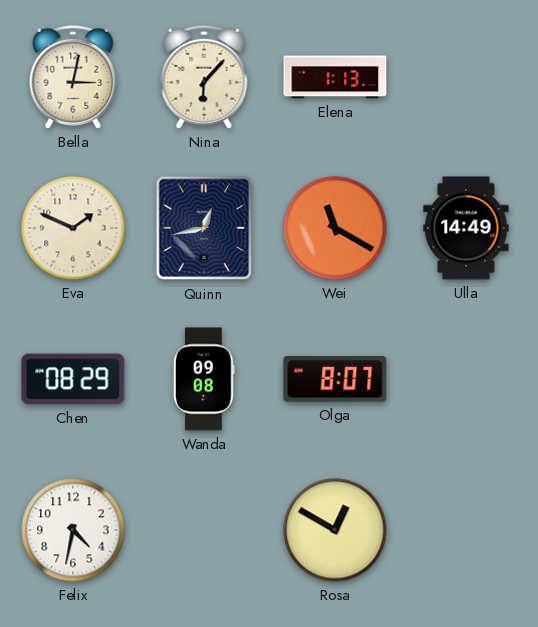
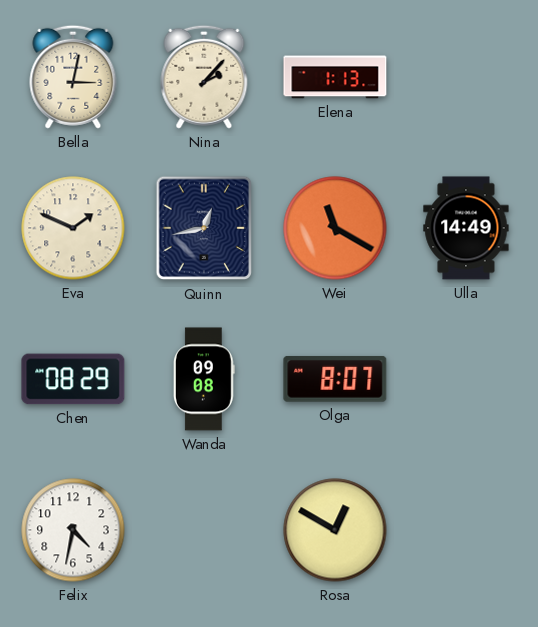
Nina: 6:07 -> 2:07
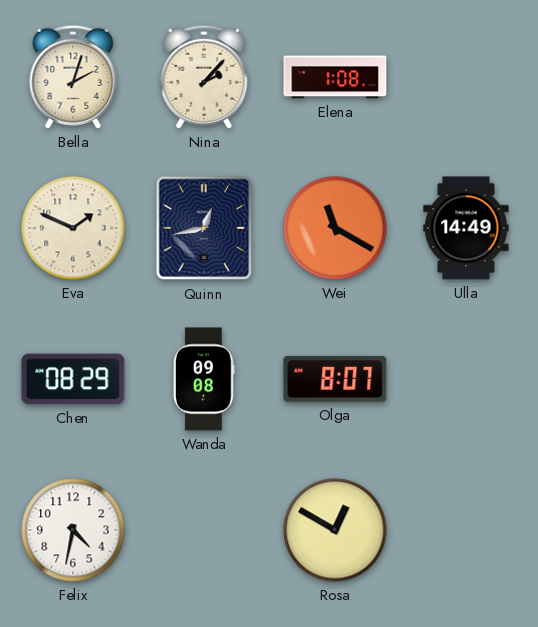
Bella: 3:02 -> 2:03
Elena: 1:13 -> 1:08
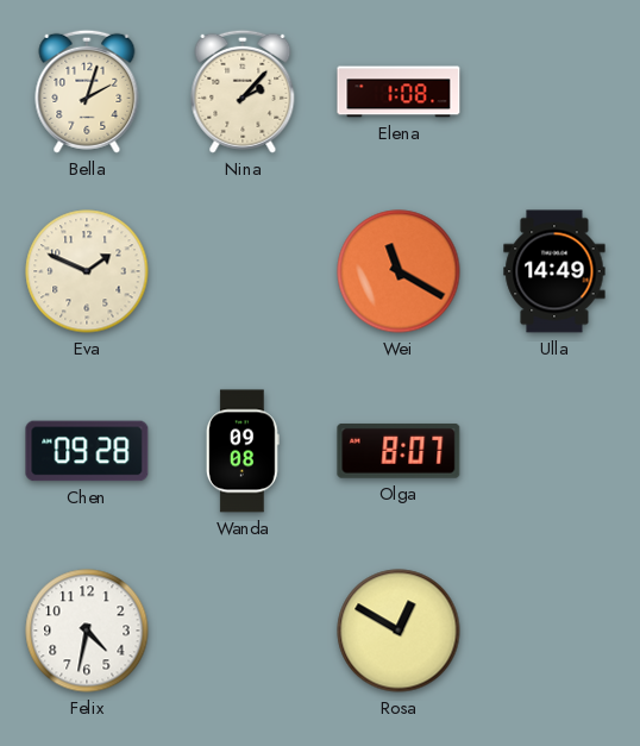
Quinn: 12:43 -> none
Chen: 08:29 -> 09:28
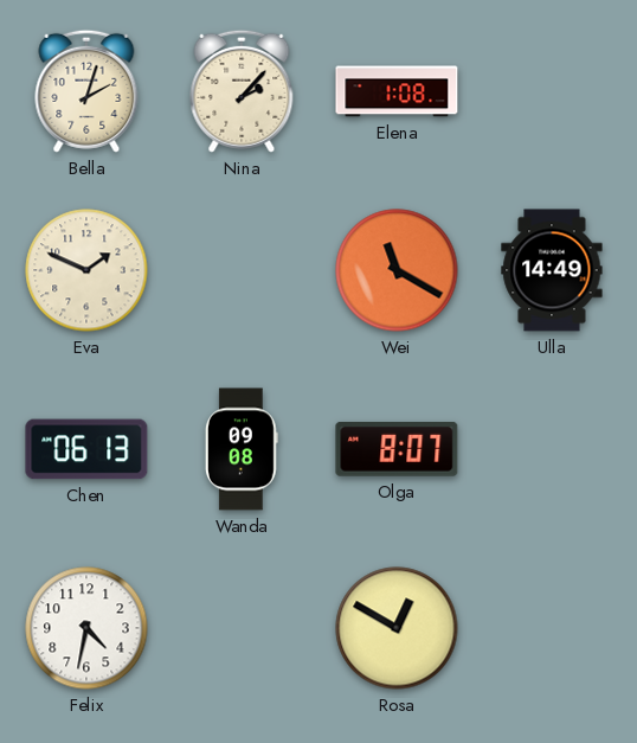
Chen: 09:28 -> 06:13
